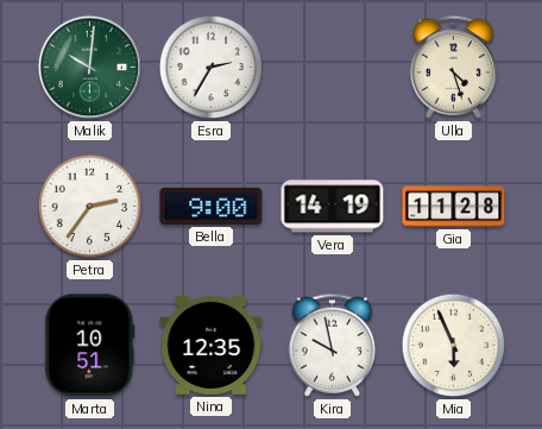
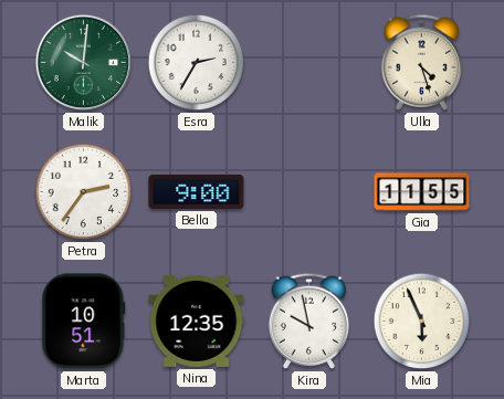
Vera: 14:19 -> none
Gia: 11:28 -> 11:55
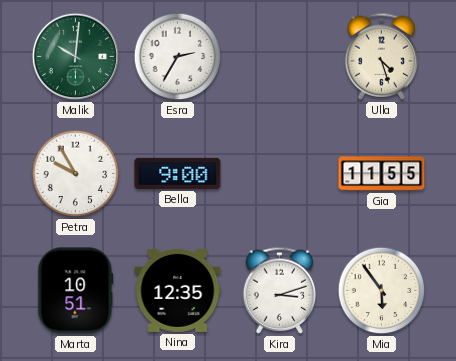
Petra: 2:36 -> 9:55
Kira: 9:58 -> 3:12
Mia: 5:56 -> 5:54
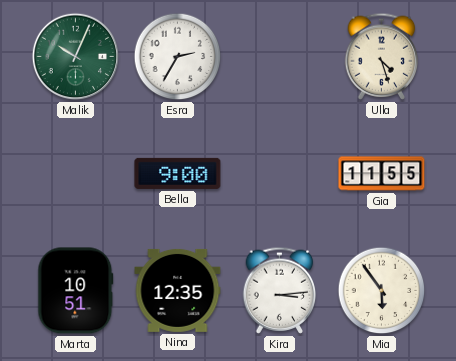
Malik: 10:01 -> 10:04
Petra: 9:55 -> none
Kira: 3:12 -> 3:14
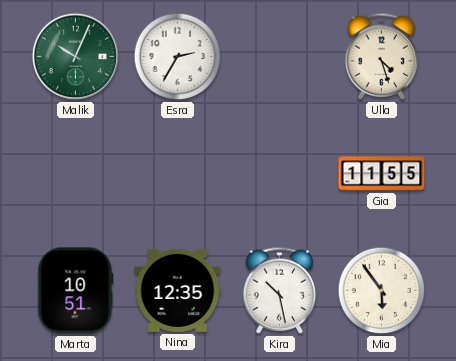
Bella: 9:00 -> none
Kira: 3:14 -> 10:28
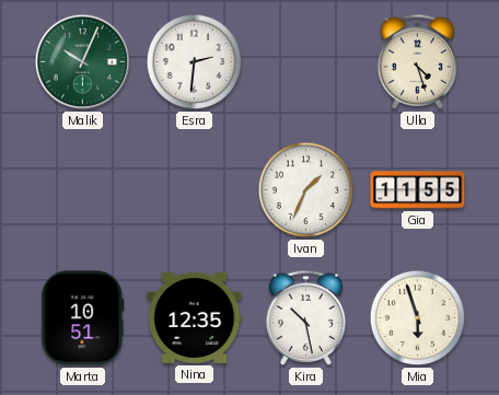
Esra: 2:35 -> 2:31
Ivan: none -> 1:34
Mia: 5:54 -> 5:57
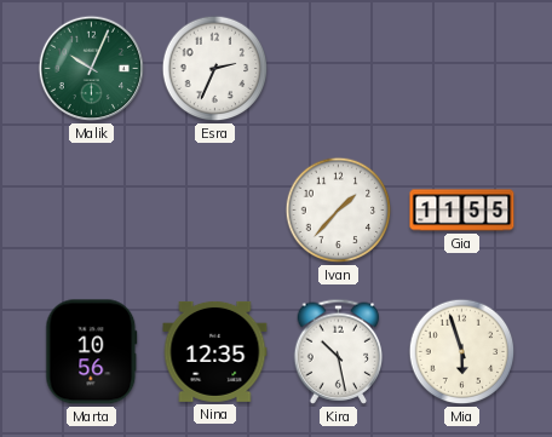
Esra: 2:31 -> 2:34
Ulla: 4:27 -> none
Ivan: 1:34 -> 1:37
Marta: 10:51 -> 10:56
